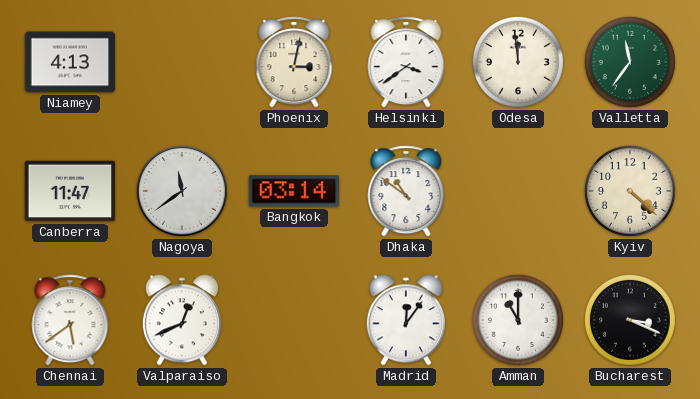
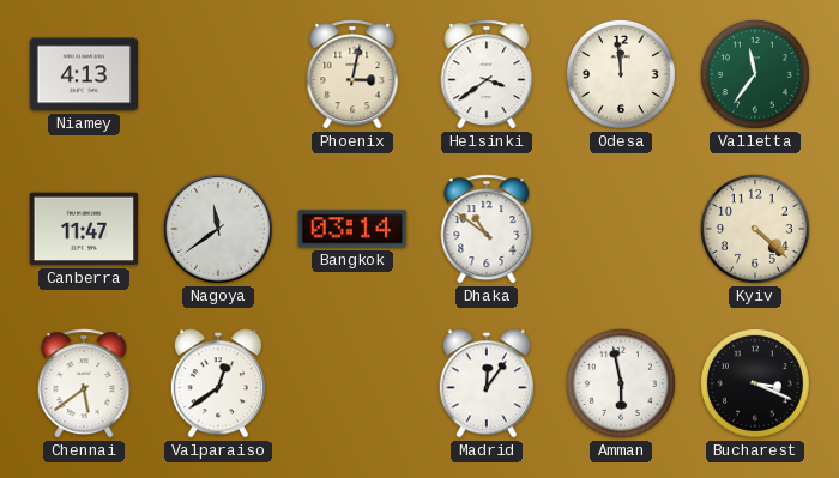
Valparaiso: 12:41 -> 12:39
Amman: 11:00 -> 5:58
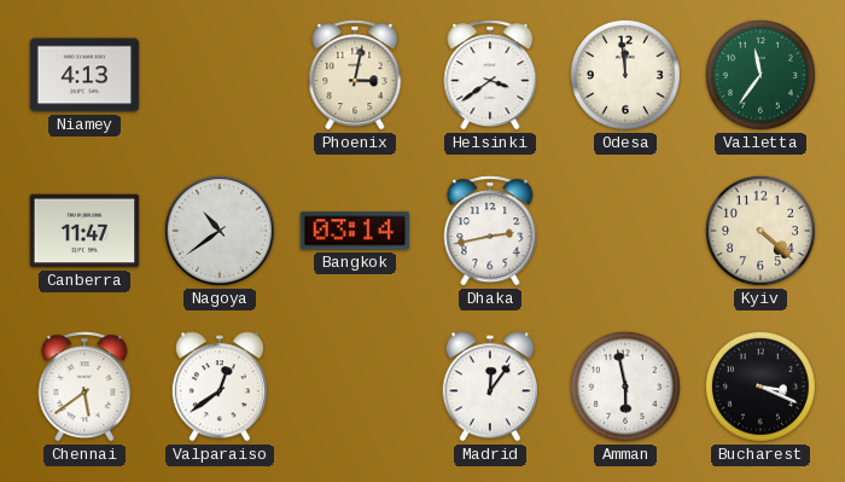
Nagoya: 11:39 -> 10:39
Dhaka: 10:51 -> 2:43
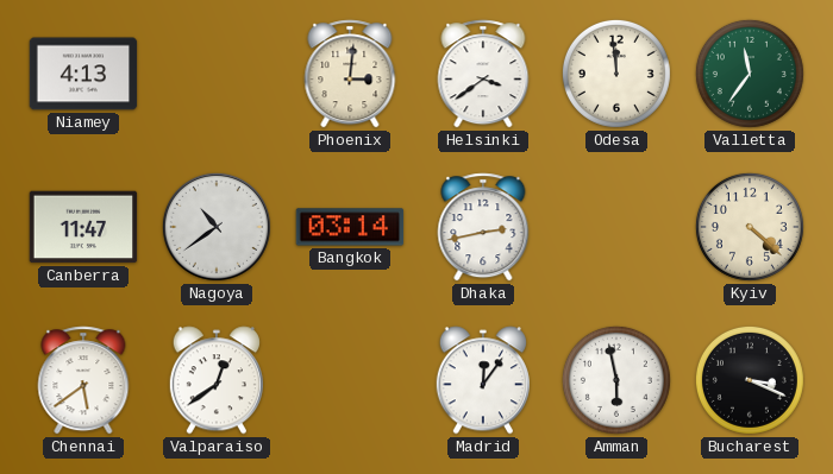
Phoenix: 3:02 -> 3:01
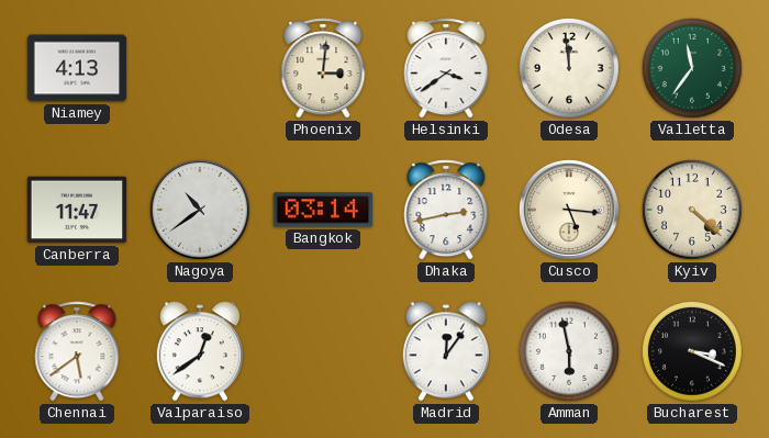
Cusco: none -> 5:16
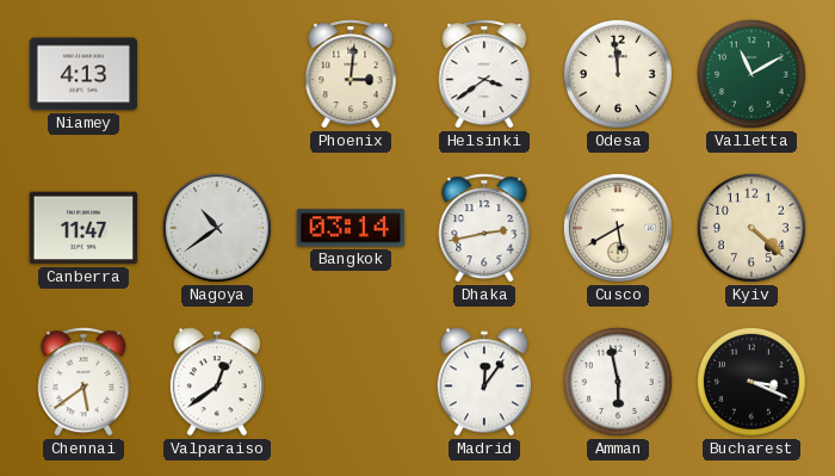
Valletta: 11:36 -> 11:10
Cusco: 5:16 -> 5:40
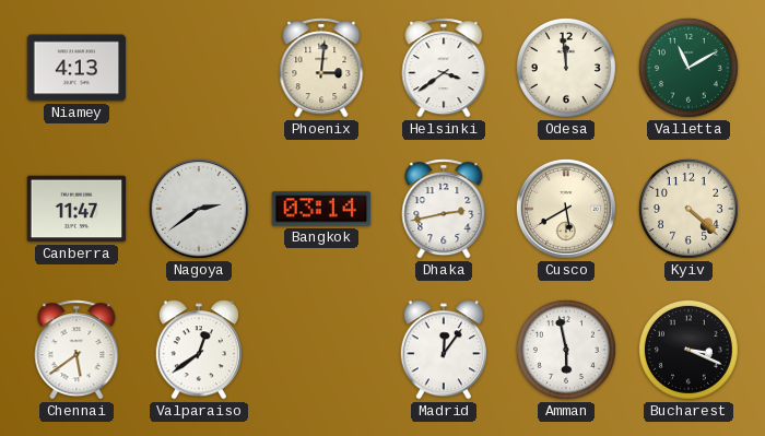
Nagoya: 10:39 -> 2:39
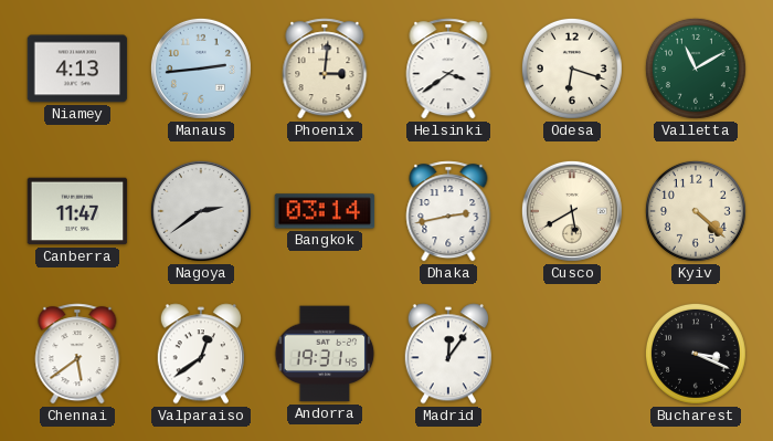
Manaus: none -> 2:44
Odesa: 11:59 -> 6:18
Andorra: none -> 19:31
Amman: 5:58 -> none
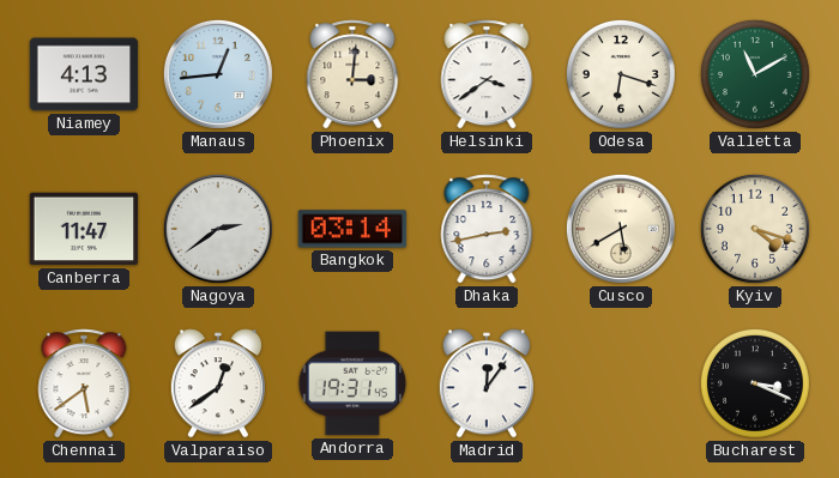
Manaus: 2:44 -> 12:44
Kyiv: 4:22 -> 4:18
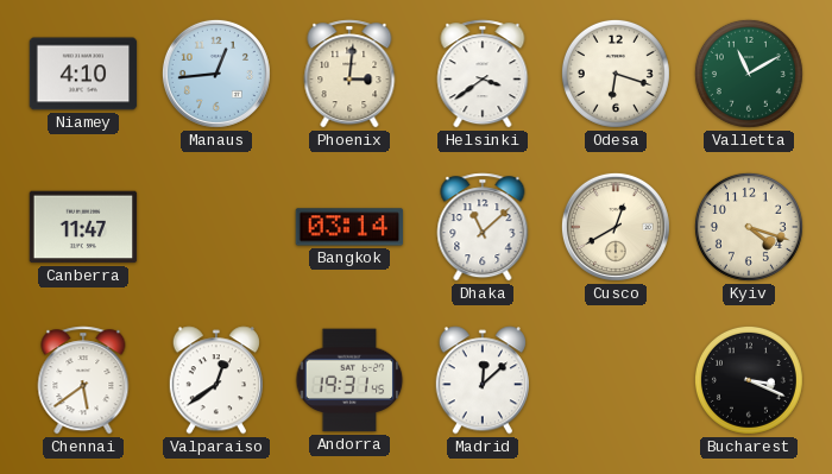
Niamey: 4:13 -> 4:10
Nagoya: 2:39 -> none
Dhaka: 2:43 -> 11:08
Cusco: 5:40 -> 12:40
Madrid: 12:06 -> 12:08
